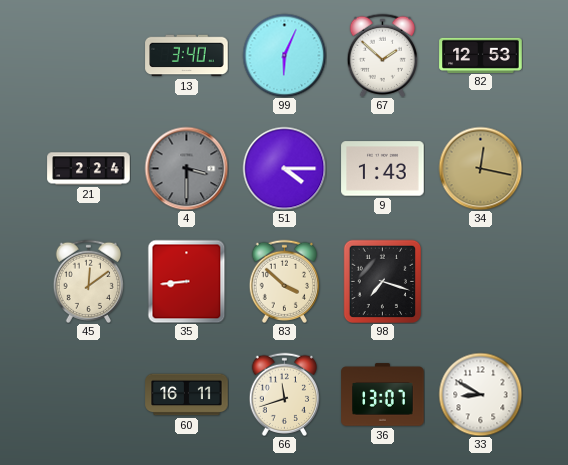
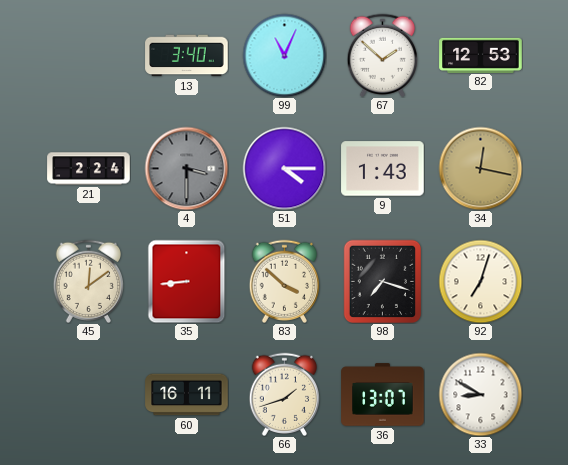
99: 6:04 -> 11:04
92: none -> 7:03
66: 11:42 -> 1:42
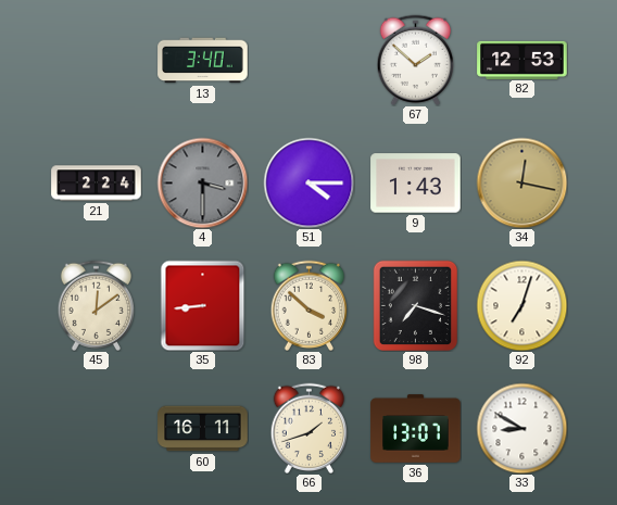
99: 11:04 -> none
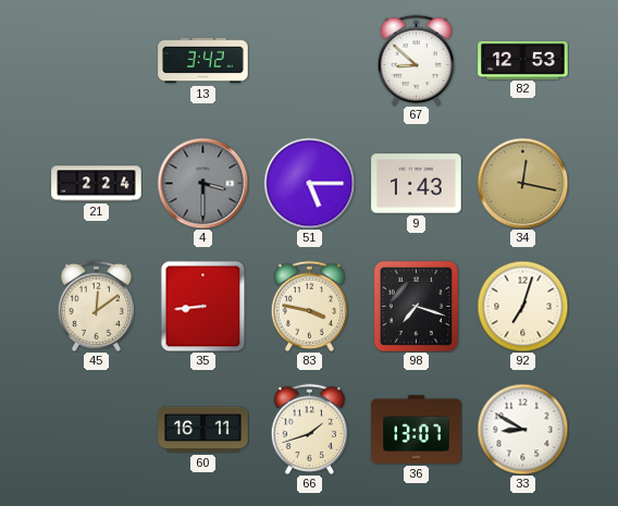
13: 3:40 -> 3:42
67: 1:52 -> 8:52
51: 4:15 -> 5:15
83: 3:52 -> 3:47
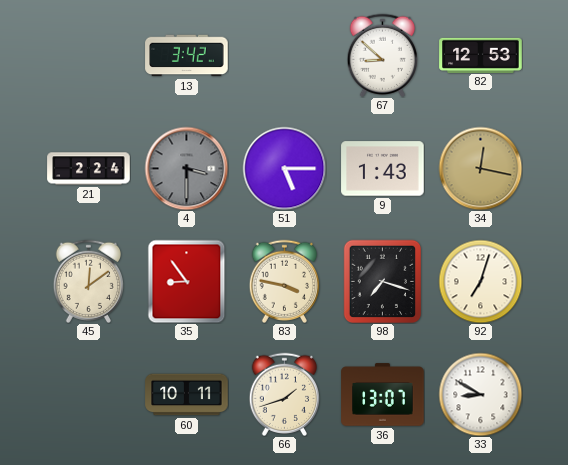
35: 8:44 -> 8:54
60: 16:11 -> 10:11
